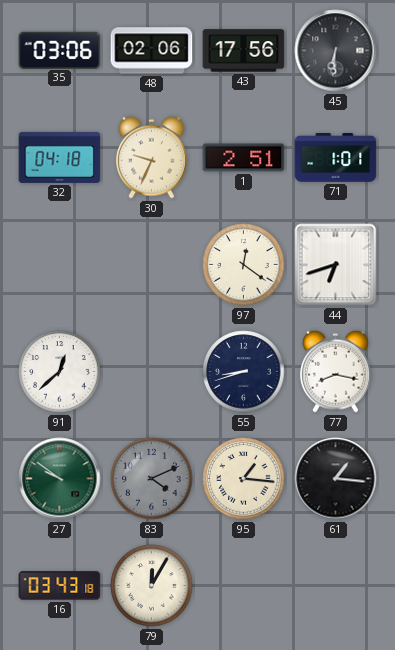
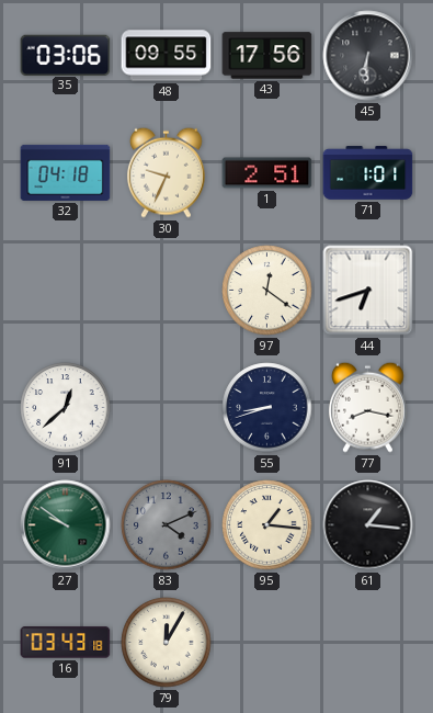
48: 02:06 -> 09:55
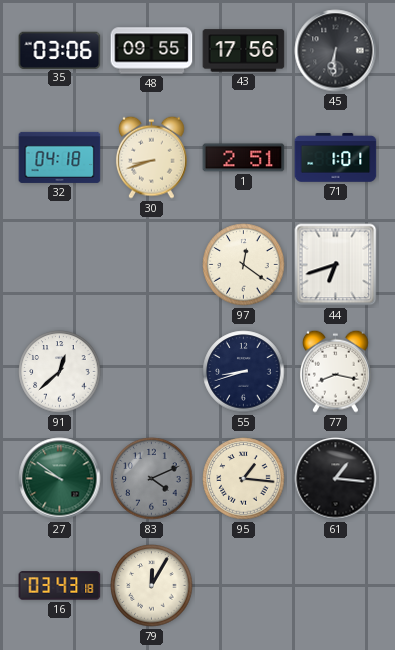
30: 9:34 -> 8:42
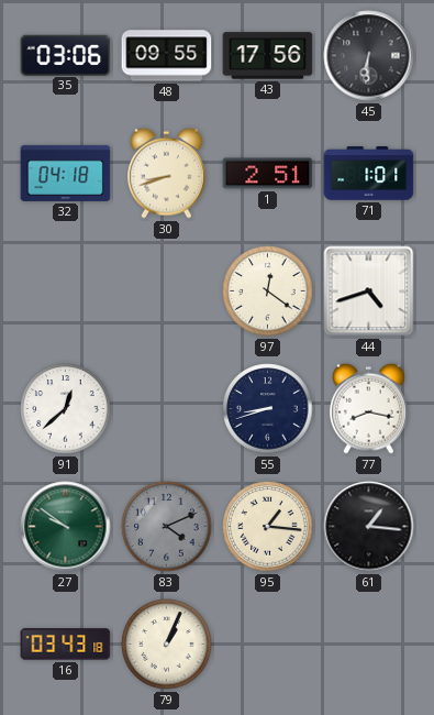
44: 6:42 -> 4:42
79: 12:05 -> 1:04
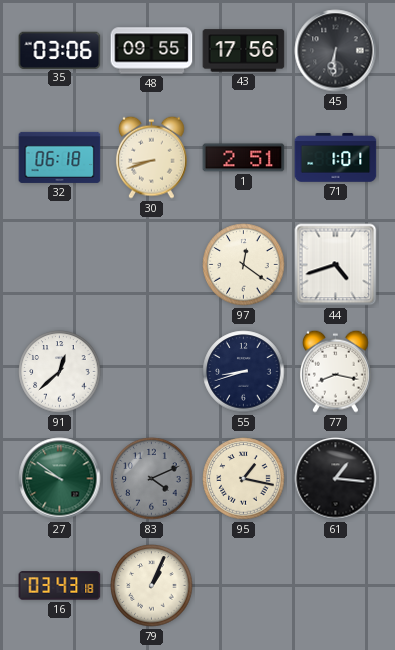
32: 04:18 -> 06:18
95: 1:16 -> 1:17
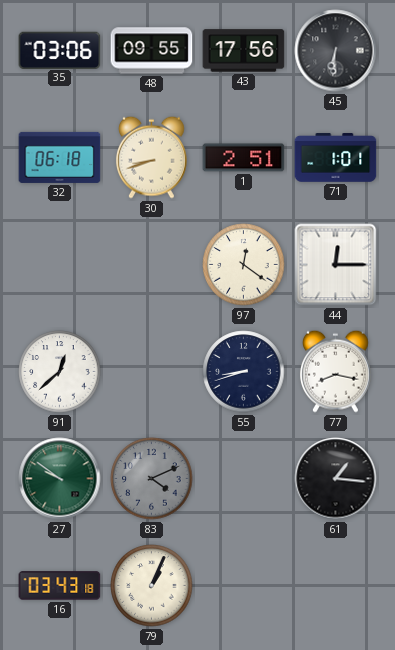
44: 4:42 -> 12:15
95: 1:17 -> none
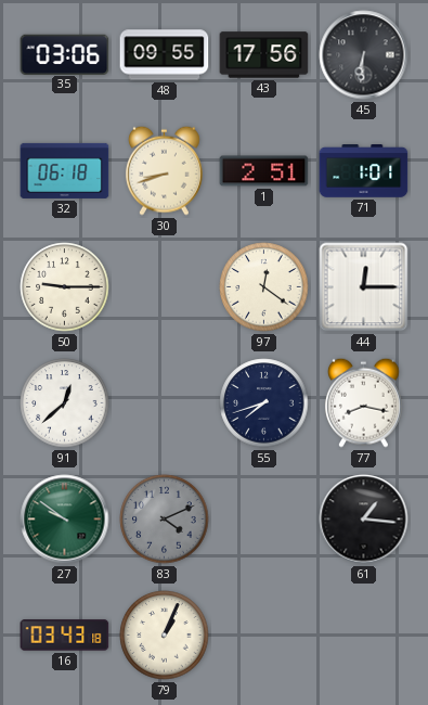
50: none -> 9:15
55: 8:42 -> 7:42
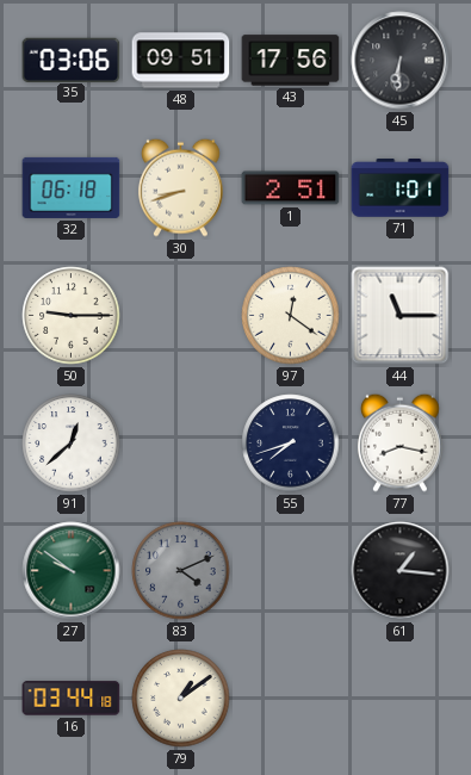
48: 09:55 -> 09:51
44: 12:15 -> 11:15
16: 03:43 -> 03:44
79: 1:04 -> 1:09
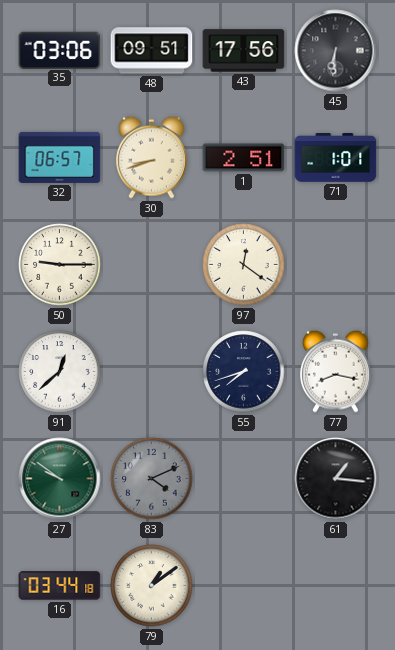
32: 06:18 -> 06:57
44: 11:15 -> none
